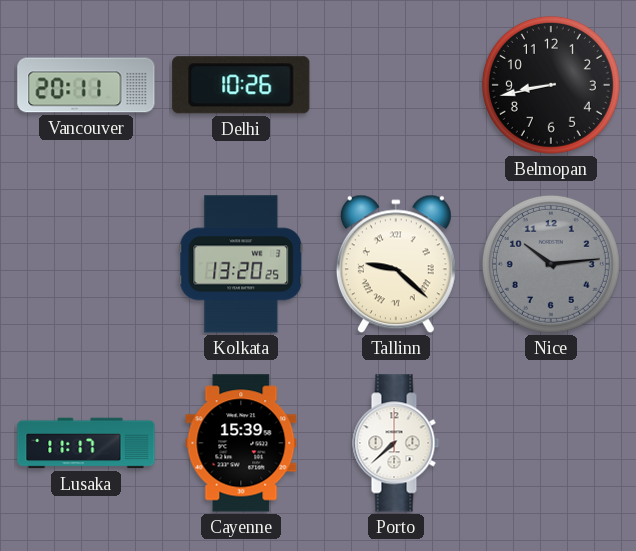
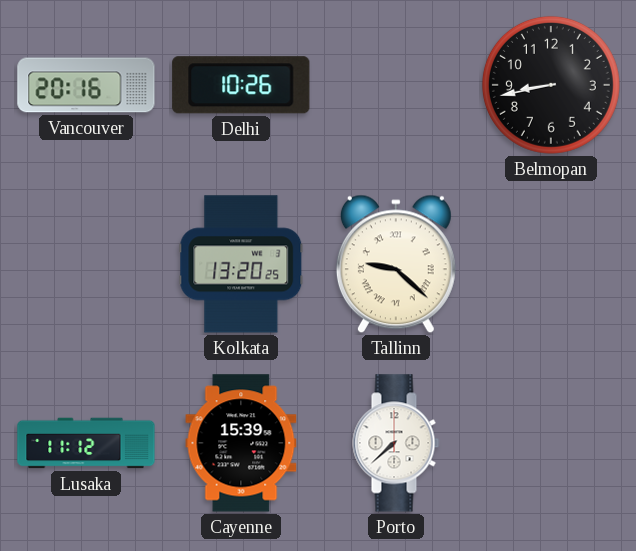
Vancouver: 20:11 -> 20:16
Nice: 10:14 -> none
Lusaka: 11:17 -> 11:12
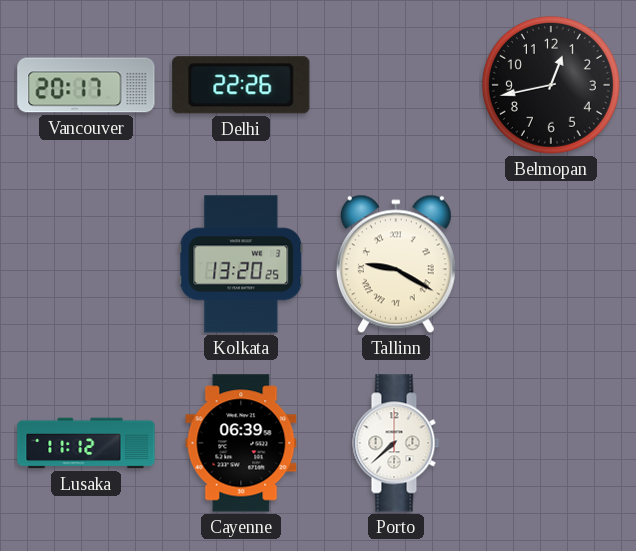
Vancouver: 20:16 -> 20:17
Delhi: 10:26 -> 22:26
Belmopan: 8:43 -> 12:43
Tallinn: 9:22 -> 9:20
Cayenne: 15:39 -> 06:39
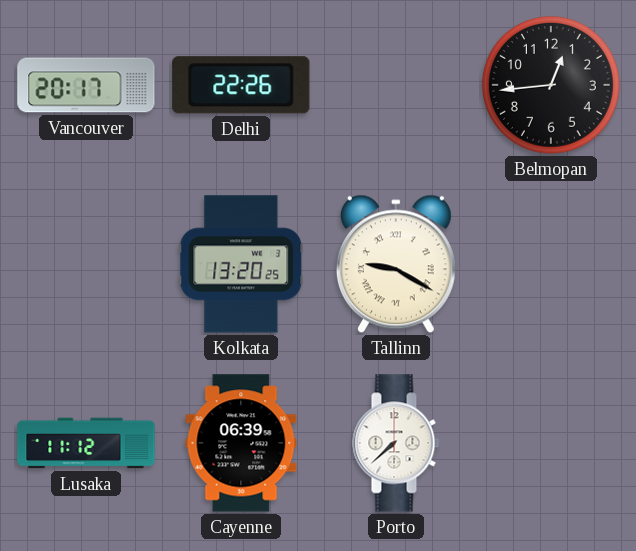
Belmopan: 12:43 -> 12:44
